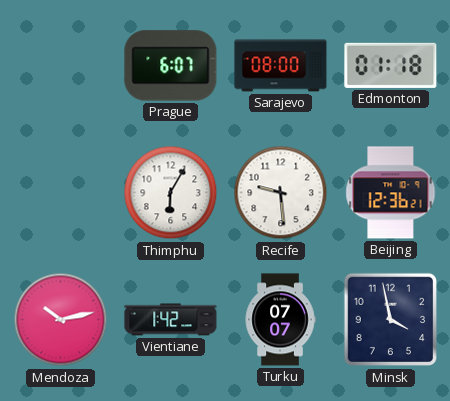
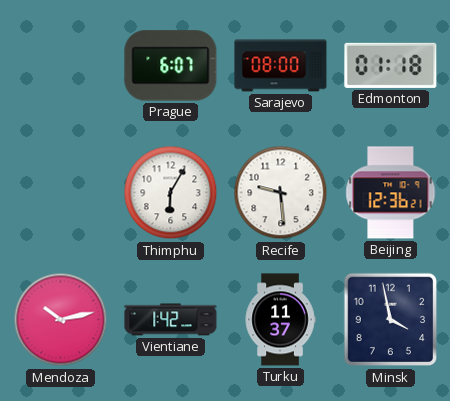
Turku: 07:07 -> 11:37
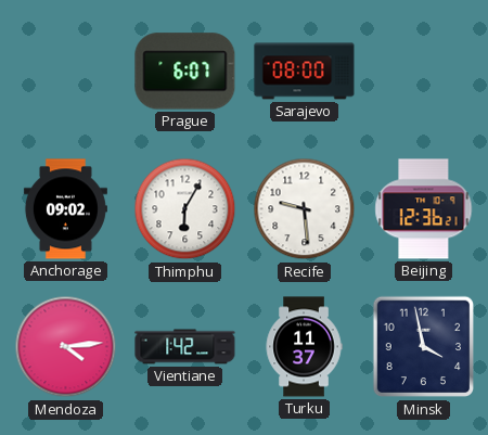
Edmonton: 01:18 -> none
Anchorage: none -> 09:02
Mendoza: 10:13 -> 4:14
